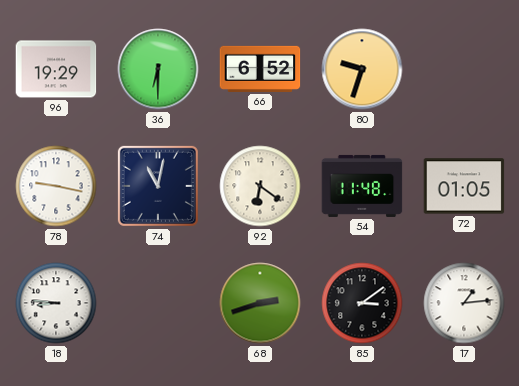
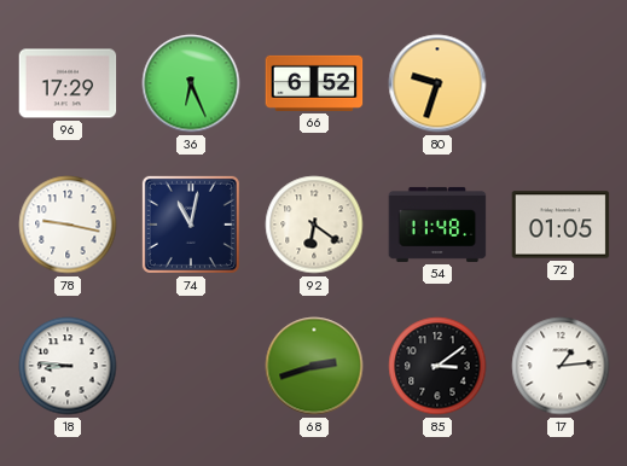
96: 19:29 -> 17:29
36: 6:30 -> 6:26
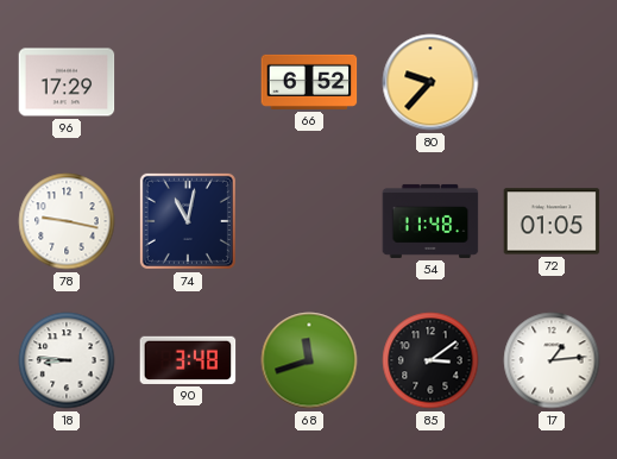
36: 6:26 -> none
80: 9:33 -> 9:37
92: 6:21 -> none
90: none -> 3:48
68: 2:42 -> 11:42
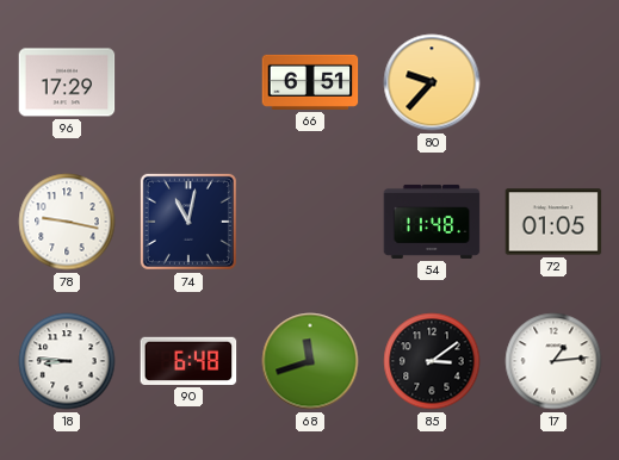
66: 6:52 -> 6:51
90: 3:48 -> 6:48
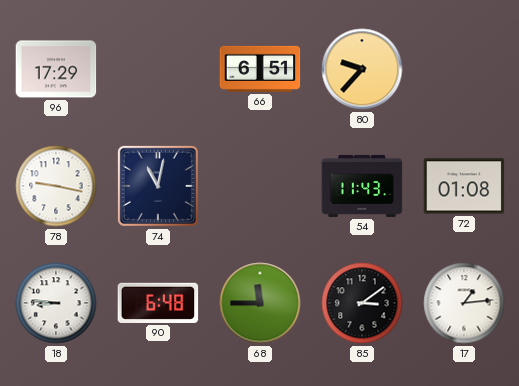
54: 11:48 -> 11:43
72: 01:05 -> 01:08
68: 11:42 -> 11:45
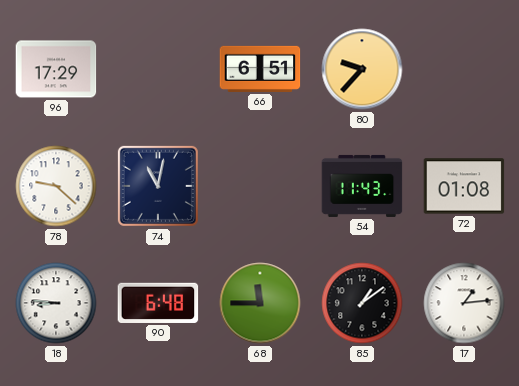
78: 9:17 -> 9:22
85: 3:09 -> 1:09
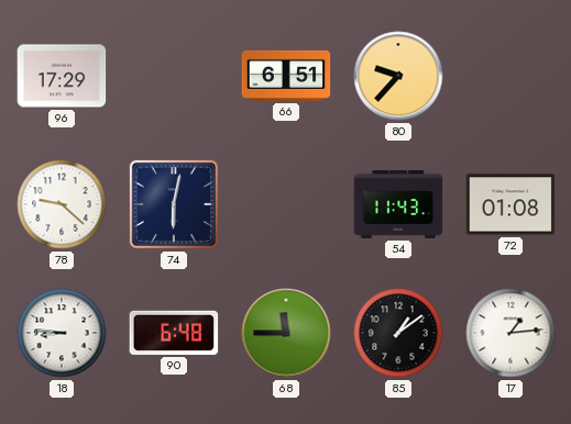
74: 11:02 -> 6:02
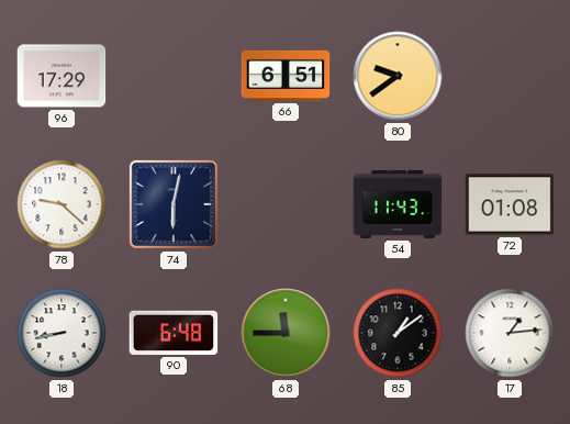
80: 9:37 -> 9:39
18: 8:46 -> 8:43
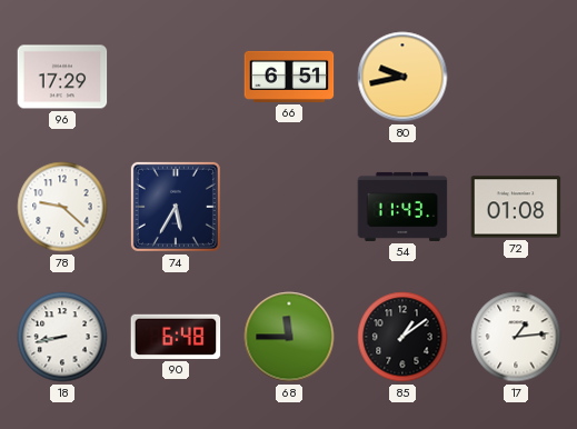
80: 9:39 -> 9:43
74: 6:02 -> 5:35
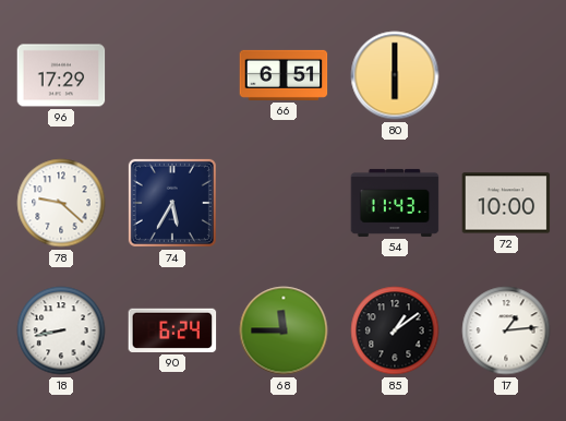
80: 9:43 -> 6:00
72: 01:08 -> 10:00
90: 6:48 -> 6:24
